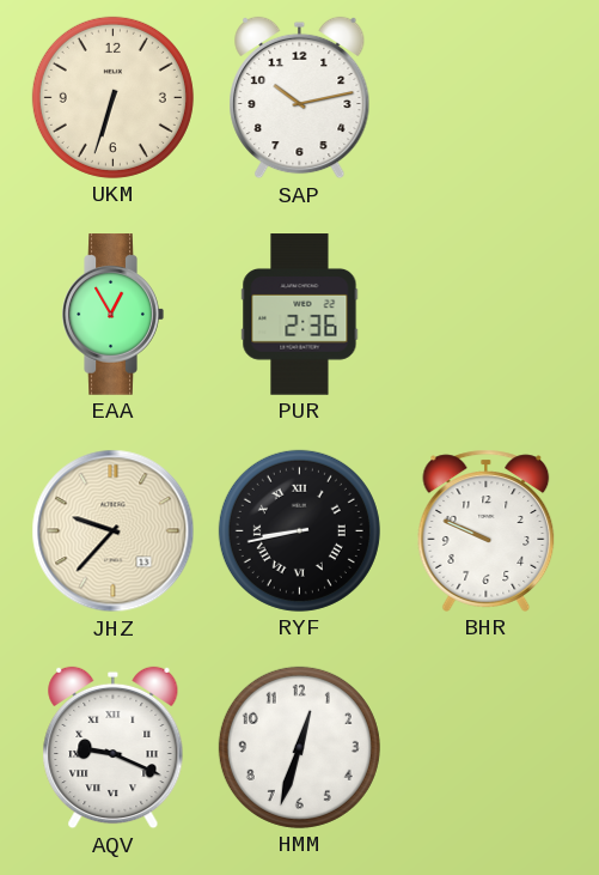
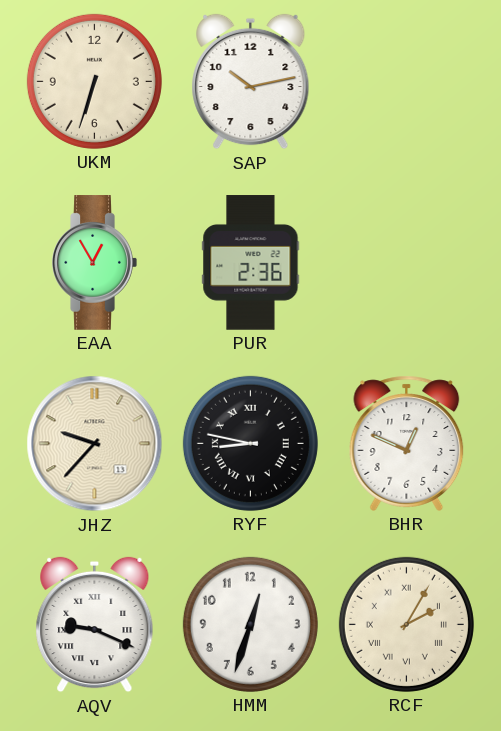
RYF: 8:43 -> 8:47
BHR: 9:49 -> 12:49
RCF: none -> 2:05
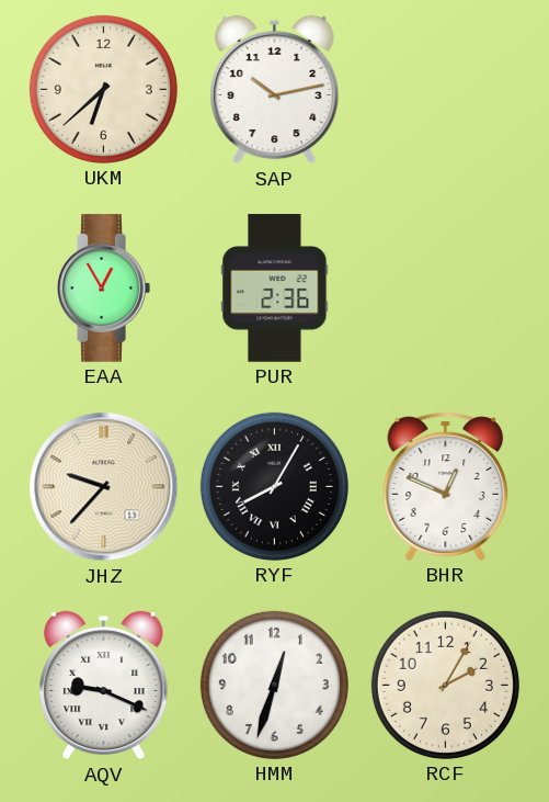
UKM: 6:33 -> 6:38
RYF: 8:47 -> 8:05
RCF numerals: Roman -> Arabic
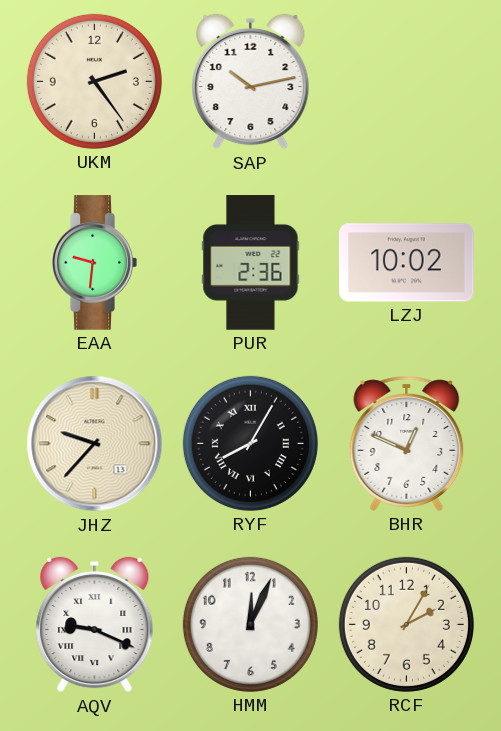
UKM: 6:38 -> 2:24
EAA: 12:55 -> 9:31
LZJ: none -> 10:02
HMM: 12:33 -> 12:04
